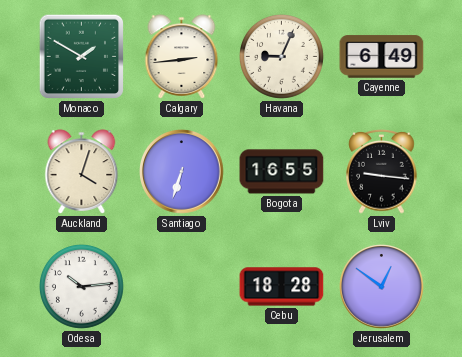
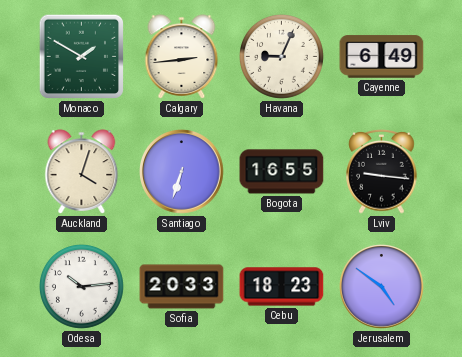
Sofia: none -> 20:33
Cebu: 18:28 -> 18:23
Jerusalem: 12:51 -> 4:51
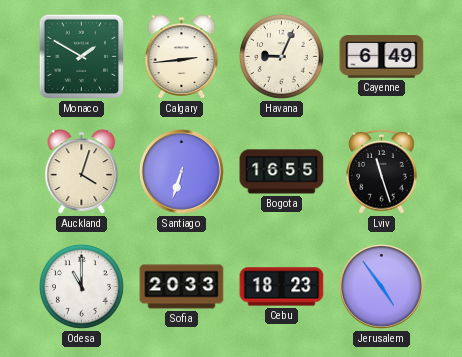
Lviv: 9:16 -> 11:27
Odesa: 10:14 -> 11:00
Jerusalem: 4:51 -> 4:54
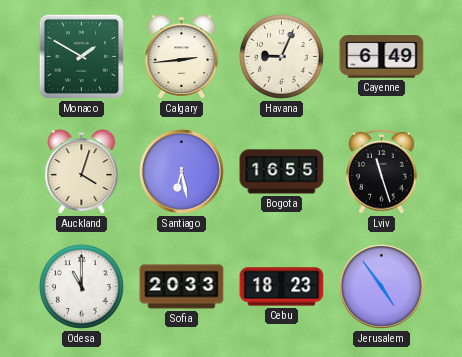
Santiago: 6:33 -> 6:28
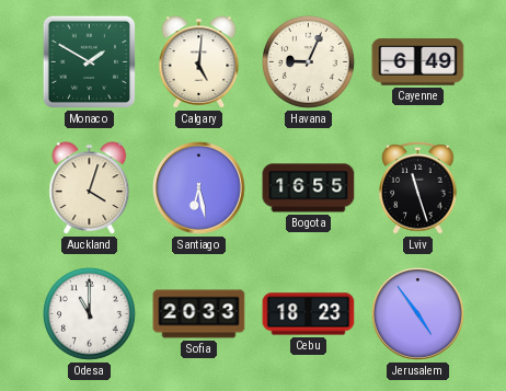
Calgary: 2:44 -> 5:01
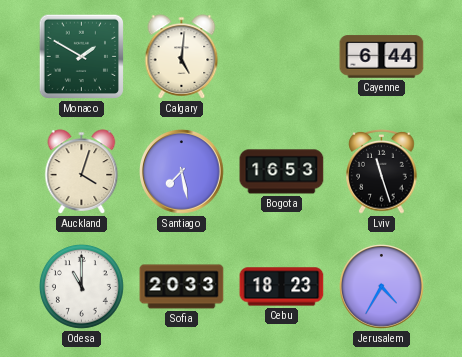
Havana: 9:04 -> none
Cayenne: 6:49 -> 6:44
Santiago: 6:28 -> 7:28
Bogota: 16:55 -> 16:53
Jerusalem: 4:54 -> 4:35
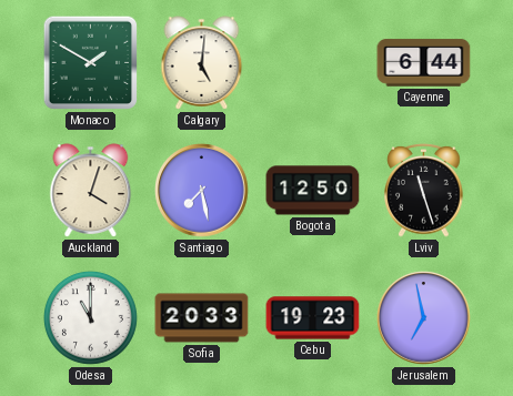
Bogota: 16:53 -> 12:50
Cebu: 18:23 -> 19:23
Jerusalem: 4:35 -> 6:58
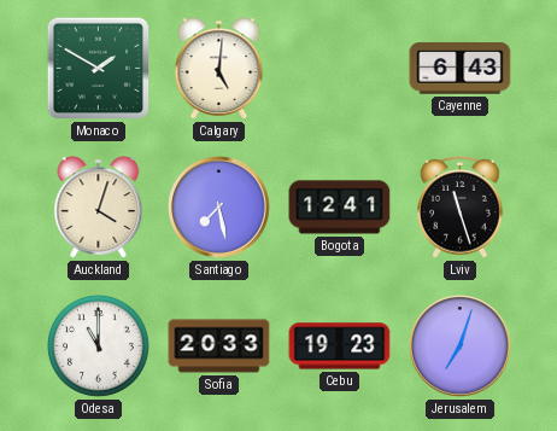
Cayenne: 6:44 -> 6:43
Bogota: 12:50 -> 12:41
Jerusalem: 6:58 -> 7:03
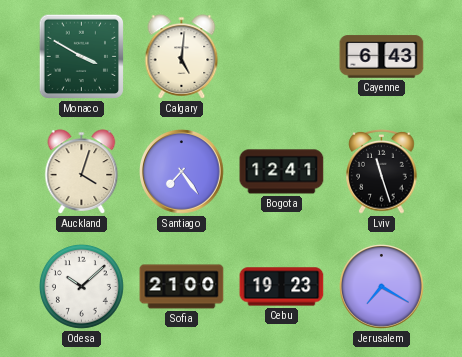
Monaco: 1:50 -> 3:50
Santiago: 7:28 -> 7:24
Odesa: 11:00 -> 10:08
Sofia: 20:33 -> 21:00
Jerusalem: 7:03 -> 7:20
